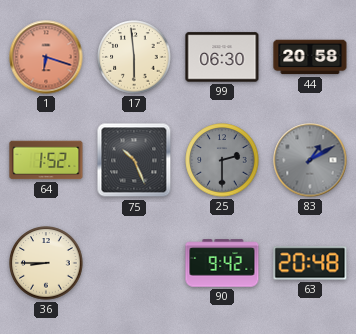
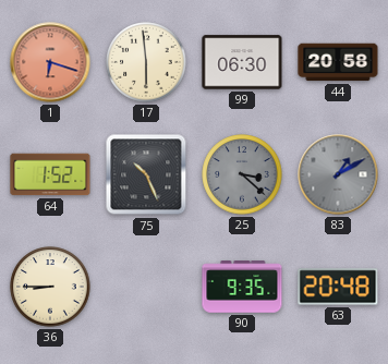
25: 2:30 -> 3:22
90: 9:42 -> 9:35
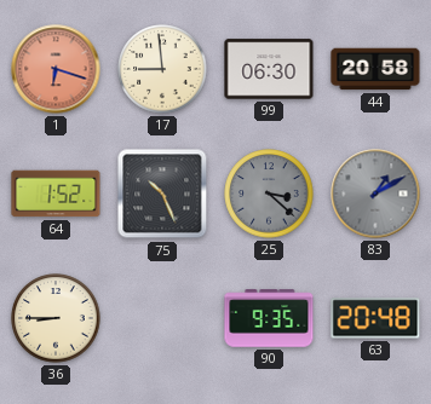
17: 5:59 -> 8:59
